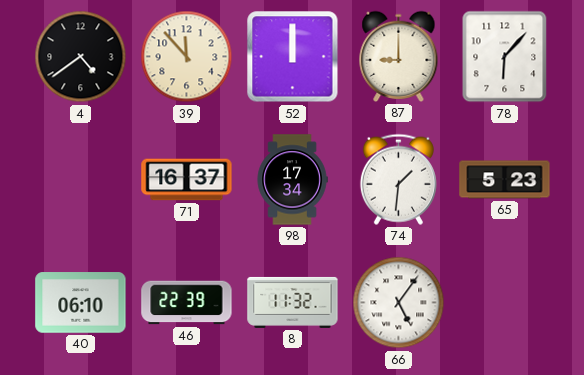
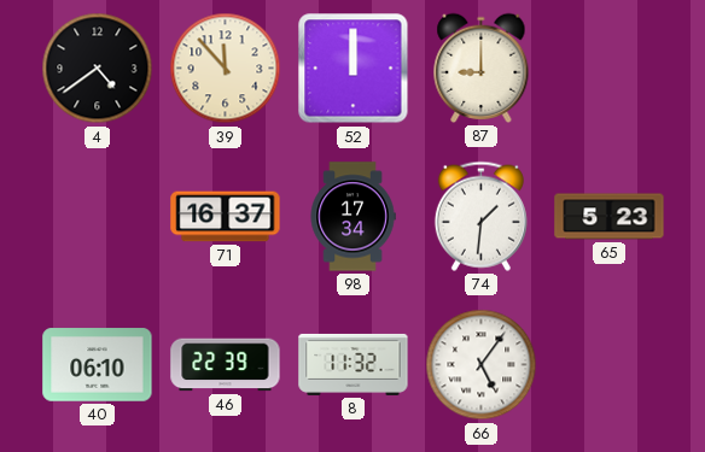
78: 6:07 -> none
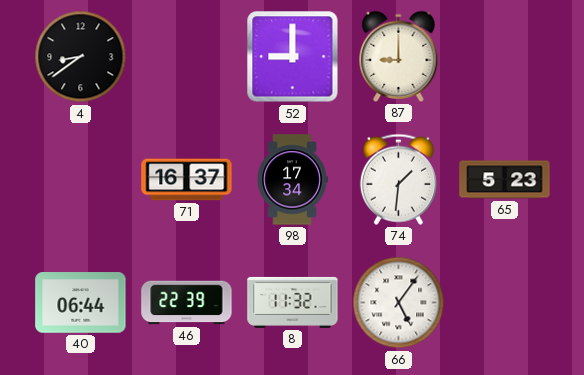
4: 4:39 -> 8:39
39: 11:53 -> none
52: 12:00 -> 9:00
40: 06:10 -> 06:44
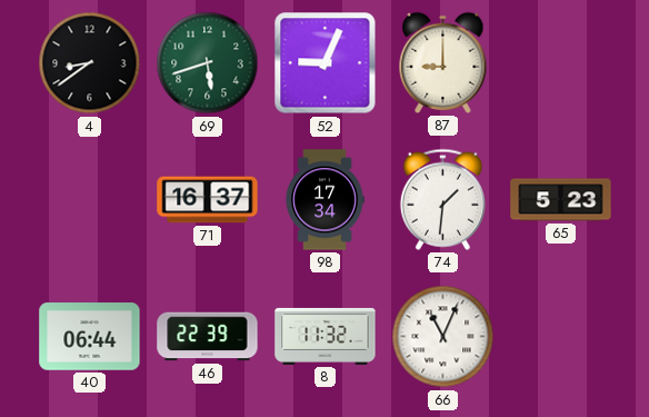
69: none -> 5:42
52: 9:00 -> 9:04
66: 5:06 -> 11:04
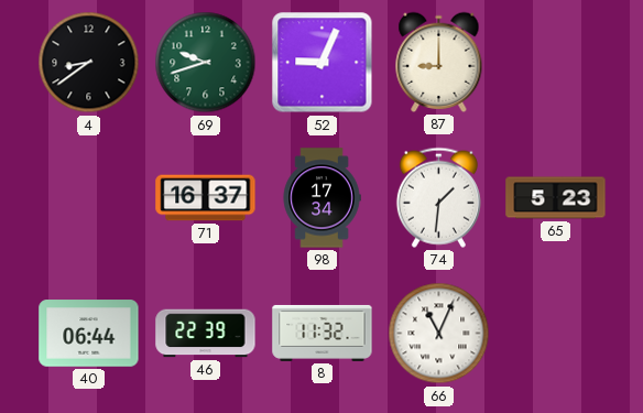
69: 5:42 -> 9:42
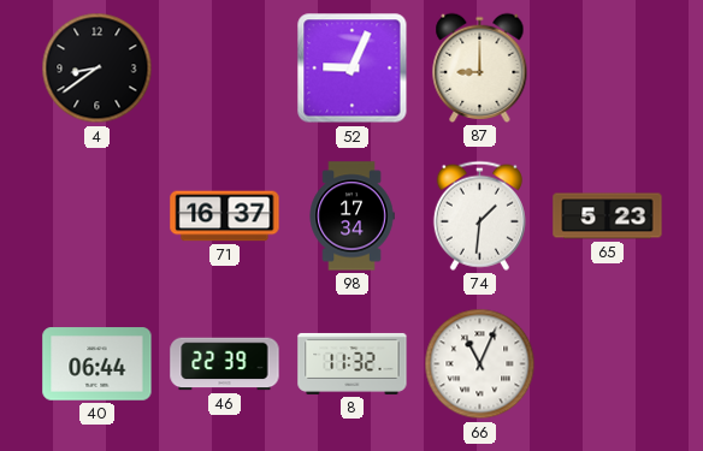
69: 9:42 -> none
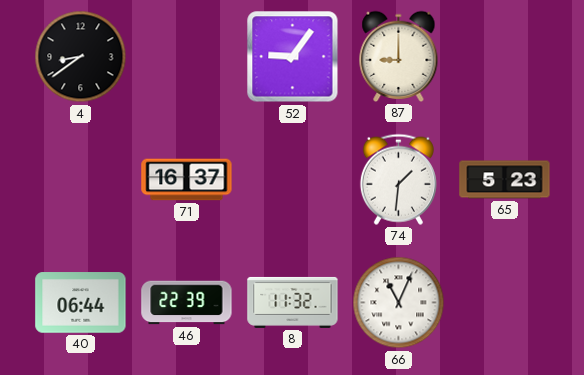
52: 9:04 -> 9:06
98: 17:34 -> none
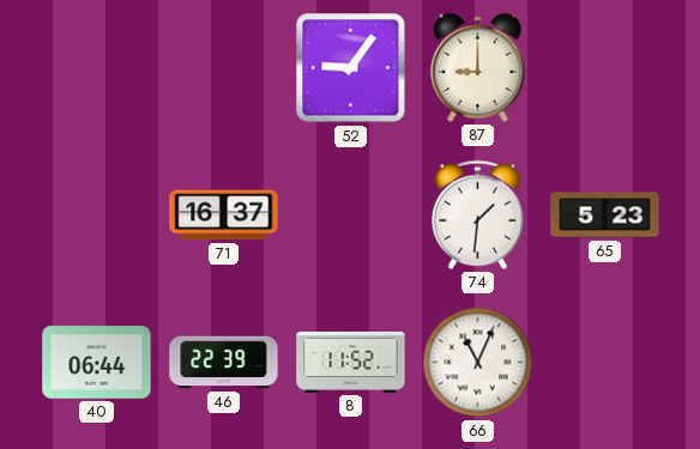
4: 8:39 -> none
8: 11:32 -> 11:52
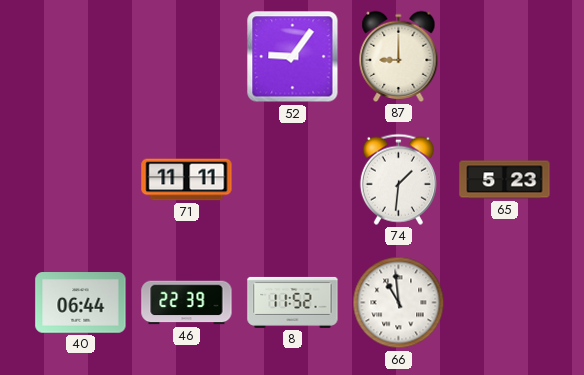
71: 16:37 -> 11:11
66: 11:04 -> 10:59
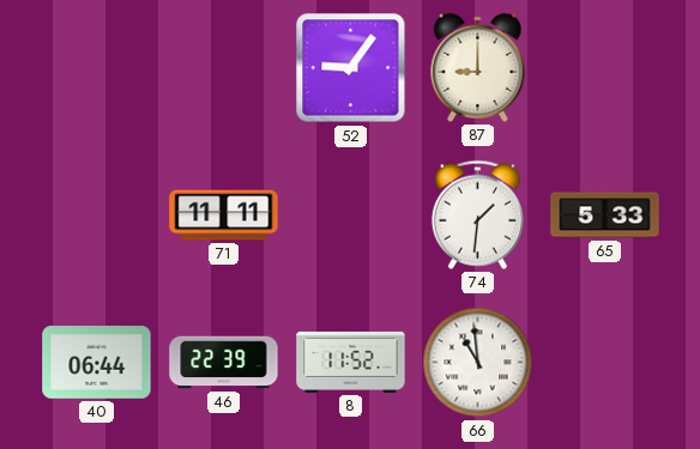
65: 5:23 -> 5:33
